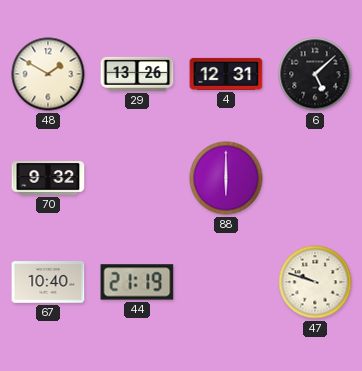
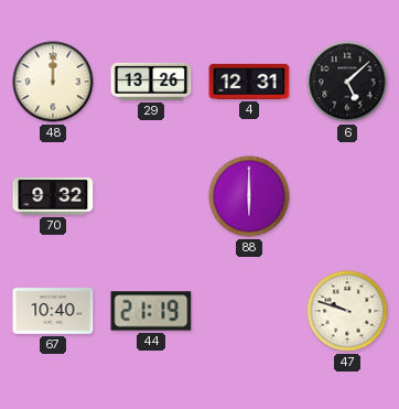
48: 1:50 -> 12:00
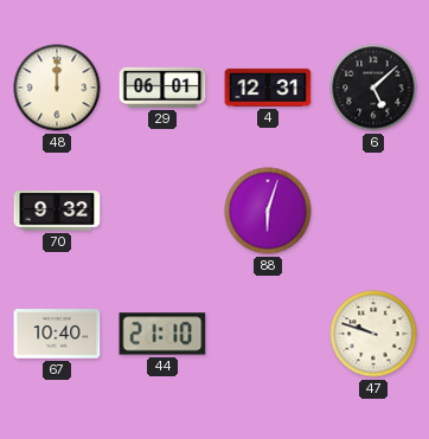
29: 13:26 -> 06:01
88: 6:00 -> 6:03
44: 21:19 -> 21:10
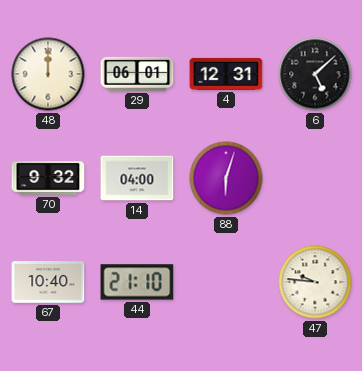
14: none -> 04:00
47: 9:48 -> 9:46
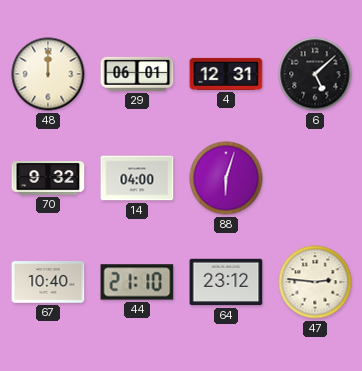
64: none -> 23:12
47: 9:46 -> 2:46
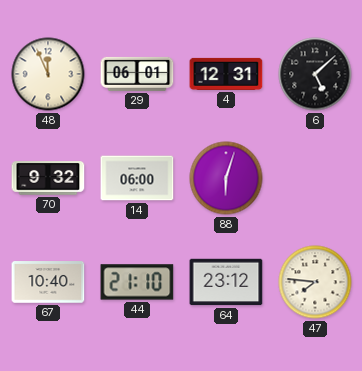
48: 12:00 -> 11:56
14: 04:00 -> 06:00
47: 2:46 -> 7:46
